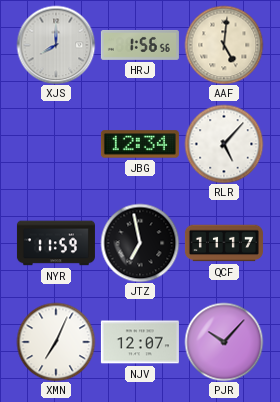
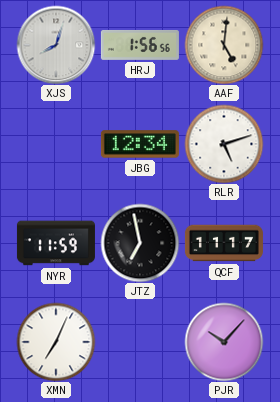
XJS: 8:00 -> 8:03
RLR: 5:07 -> 5:12
NJV: 12:07 -> none
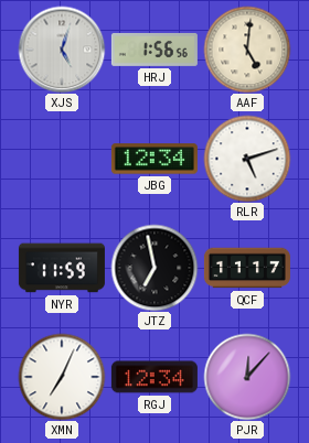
XJS: 8:03 -> 5:03
RGJ: none -> 12:34
PJR: 10:07 -> 12:07
